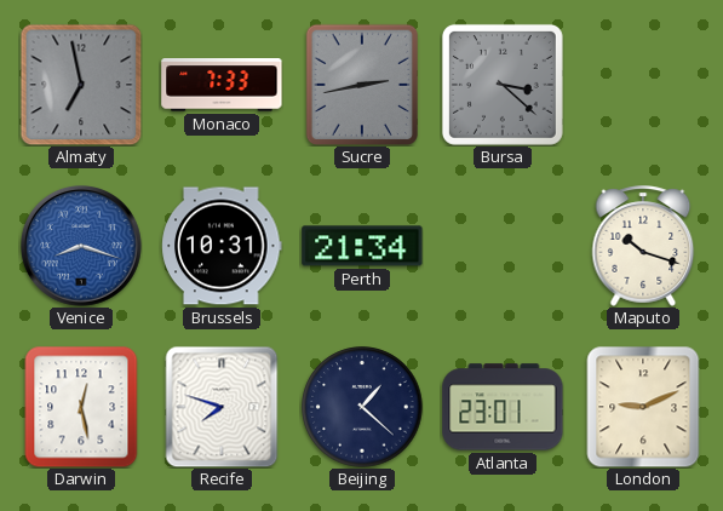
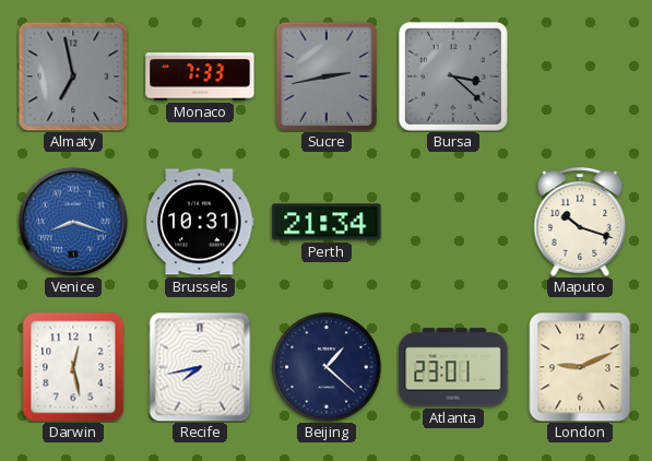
Recife: 7:48 -> 7:43
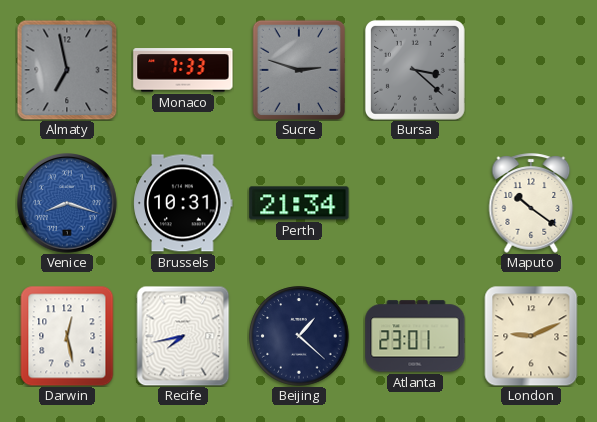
Sucre: 2:43 -> 2:48
Maputo: 10:18 -> 10:21
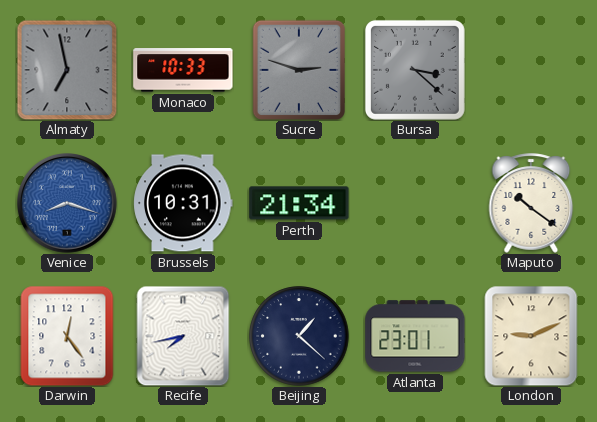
Monaco: 7:33 -> 10:33
Darwin: 12:28 -> 12:24
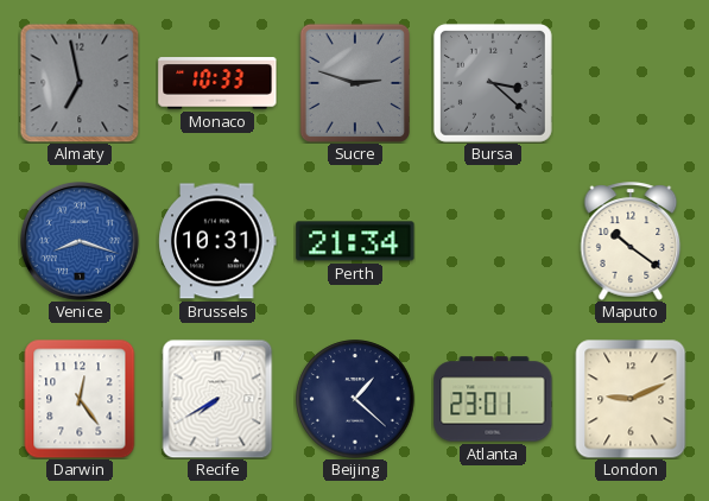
Recife: 7:43 -> 7:40
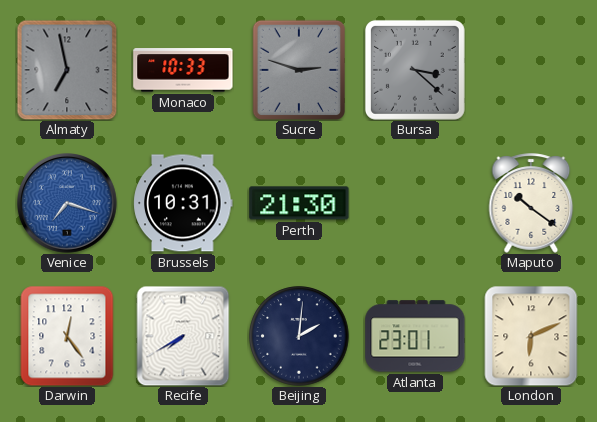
Venice: 8:18 -> 7:18
Perth: 21:34 -> 21:30
Beijing: 1:22 -> 2:01
London: 9:11 -> 6:11
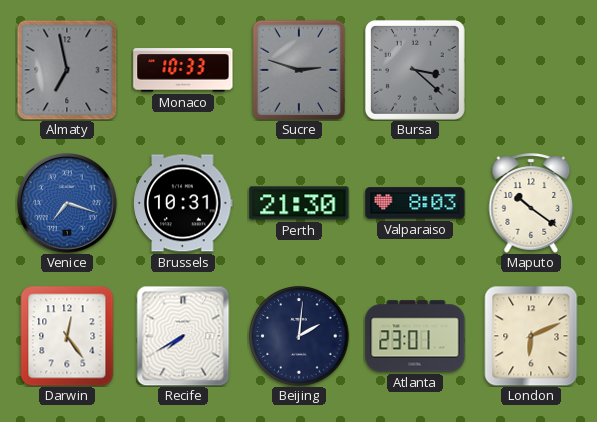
Valparaiso: none -> 8:03
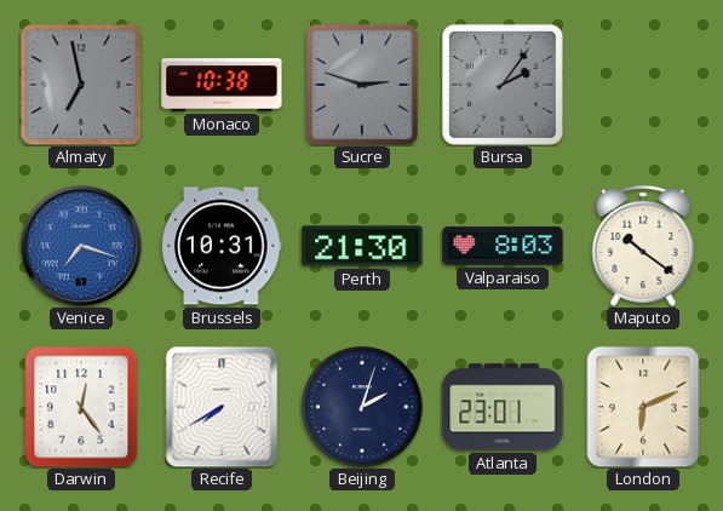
Monaco: 10:33 -> 10:38
Bursa: 3:22 -> 2:06
Beijing: 2:01 -> 2:03
